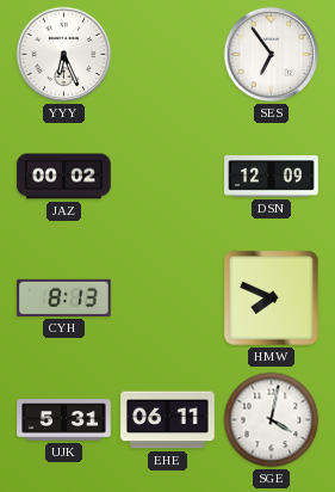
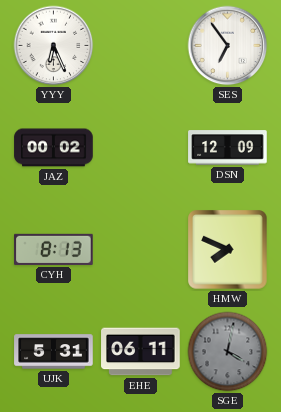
SGE dial: white -> grey
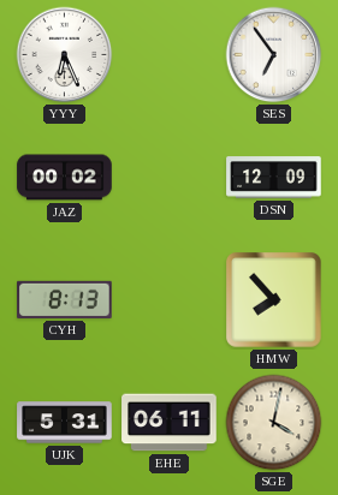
HMW: 7:49 -> 7:53
SGE dial: grey -> cream
